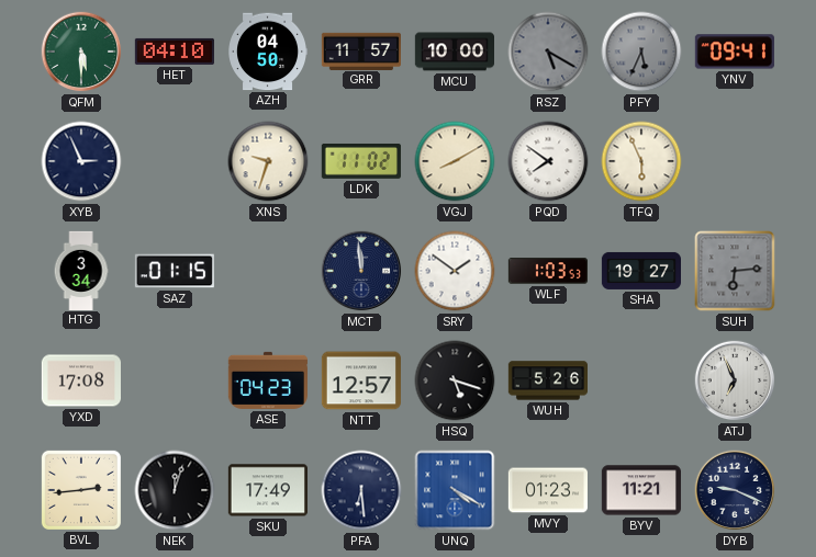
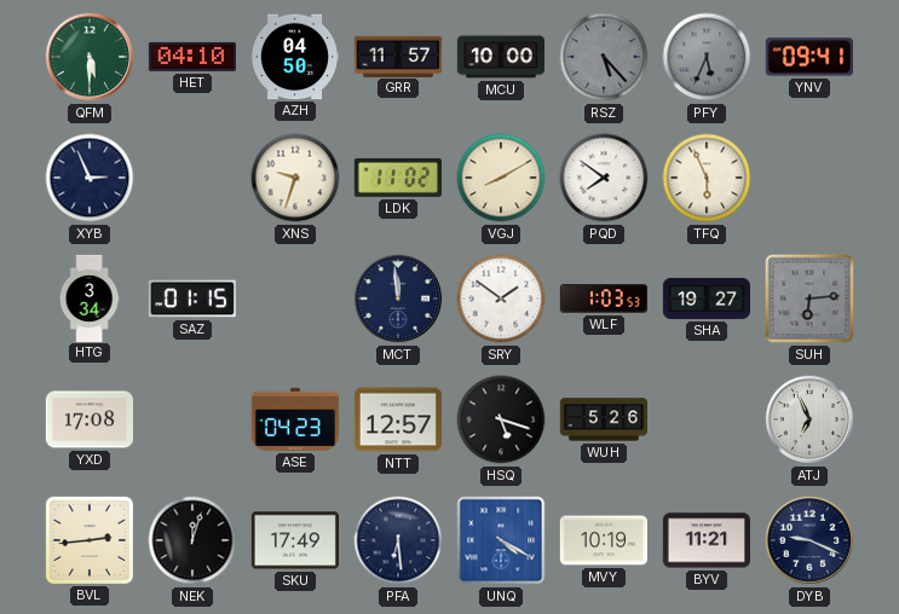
RSZ: 5:20 -> 5:23
MVY: 01:23 -> 10:19
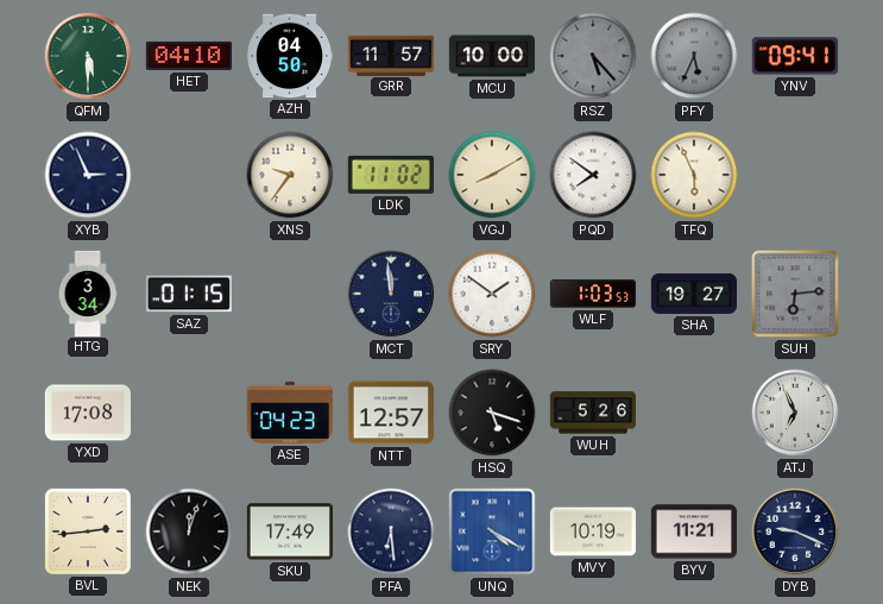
XNS: 9:33 -> 9:36
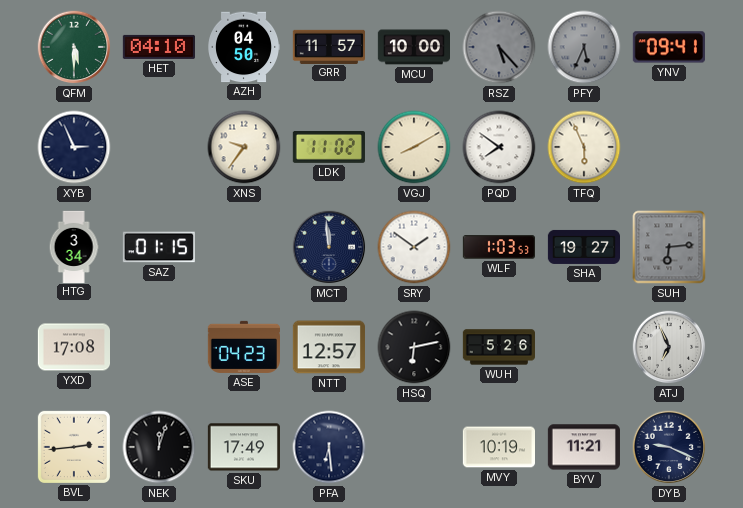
HSQ: 5:18 -> 6:13
UNQ: 4:20 -> none
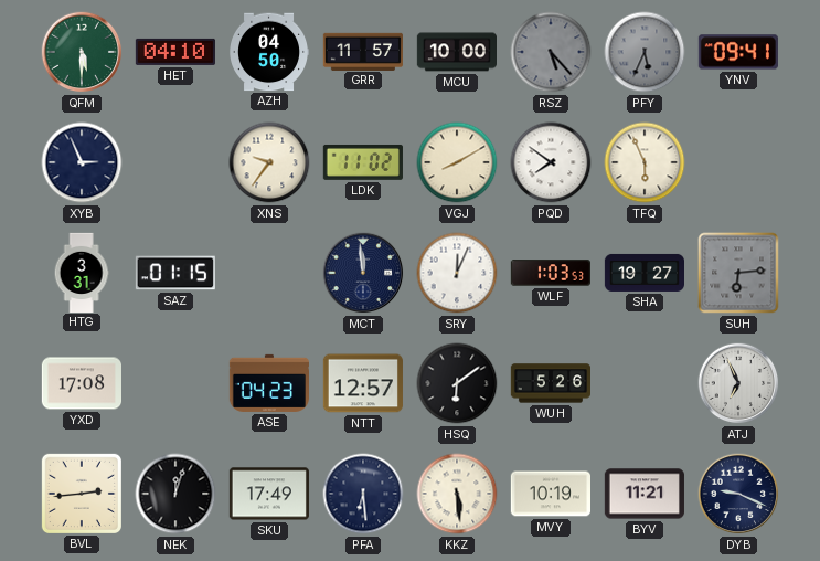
HTG: 3:34 -> 3:31
SRY: 1:51 -> 12:04
HSQ: 6:13 -> 6:09
KKZ: none -> 5:29
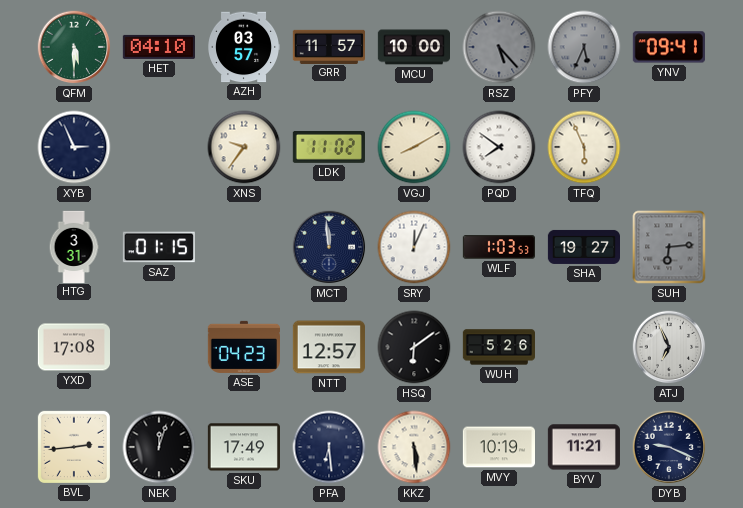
AZH: 04:50 -> 03:57
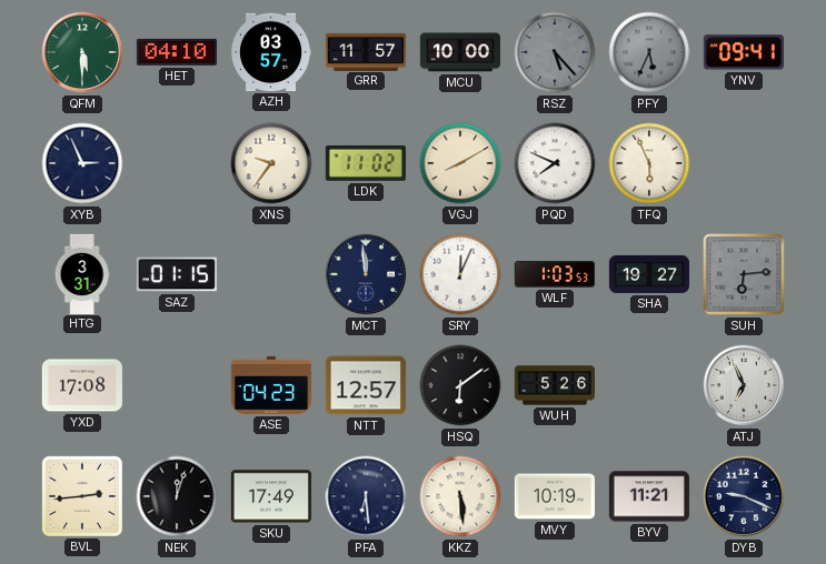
PQD: 7:51 -> 7:49
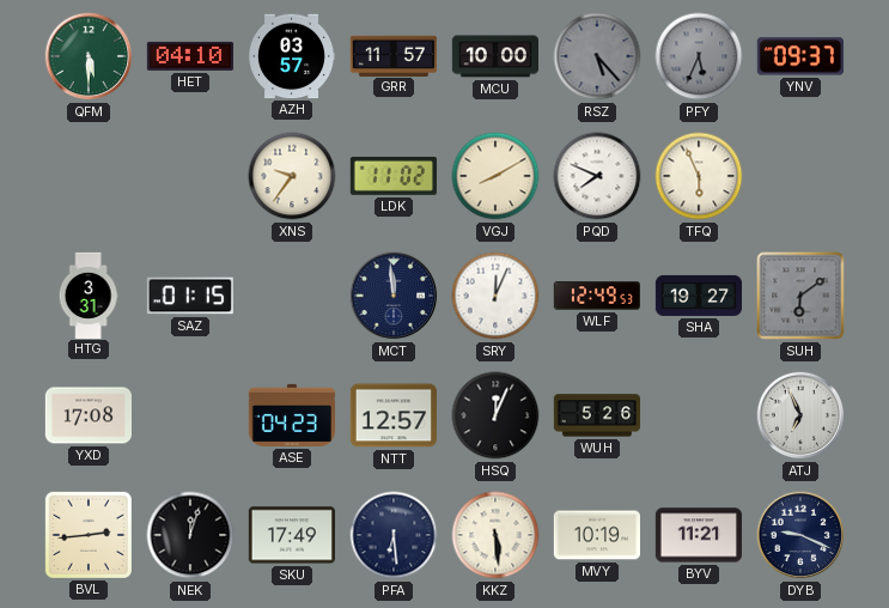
YNV: 09:41 -> 09:37
XYB: 2:56 -> none
WLF: 1:03 -> 12:49
SUH: 6:14 -> 6:09
HSQ: 6:09 -> 12:04
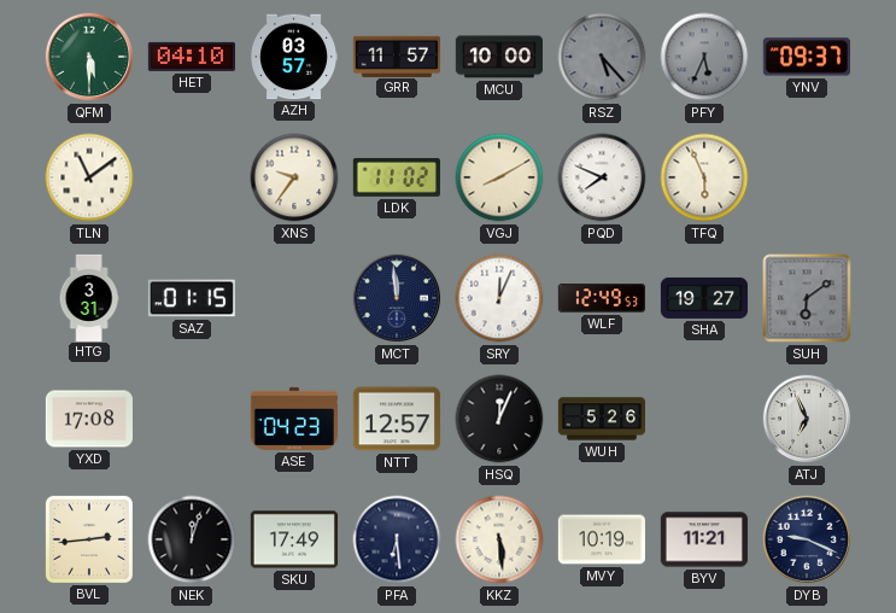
TLN: none -> 11:09
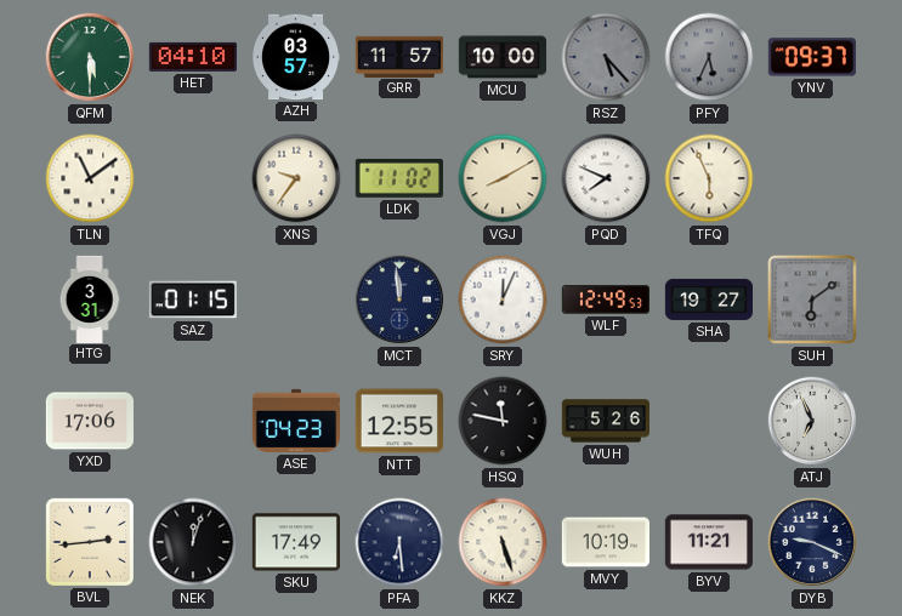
YXD: 17:08 -> 17:06
NTT: 12:57 -> 12:55
HSQ: 12:04 -> 11:47
KKZ: 5:29 -> 5:27
